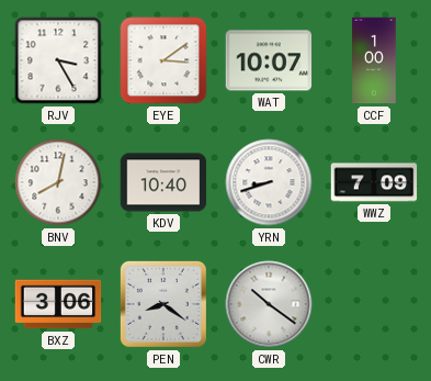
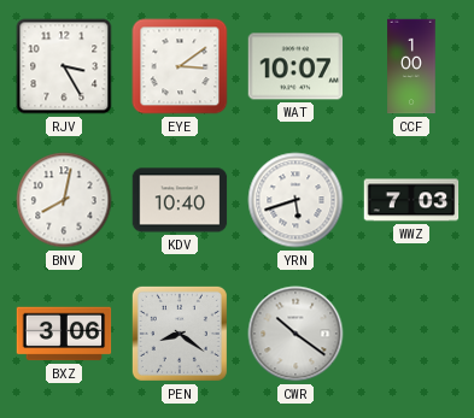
YRN: 8:42 -> 5:42
WWZ: 7:09 -> 7:03
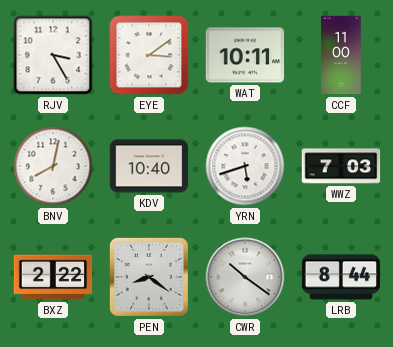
WAT: 10:07 -> 10:11
CCF: 1:00 -> 11:00
BXZ: 3:06 -> 2:22
LRB: none -> 8:44
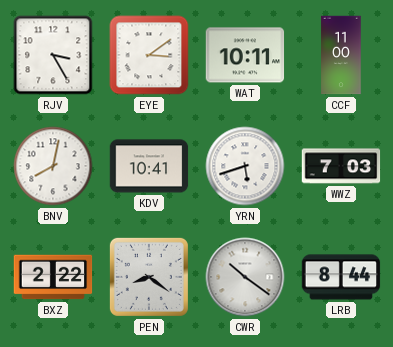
KDV: 10:40 -> 10:41
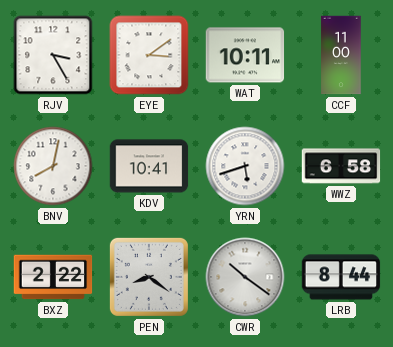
WWZ: 7:03 -> 6:58
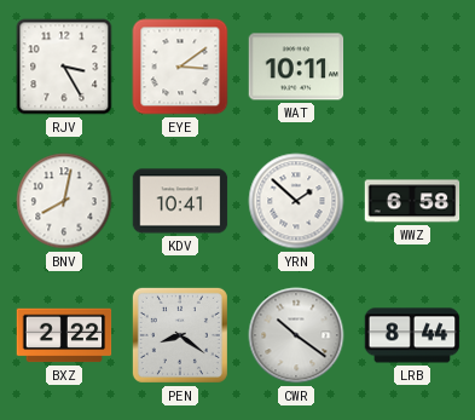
CCF: 11:00 -> none
YRN: 5:42 -> 1:52
